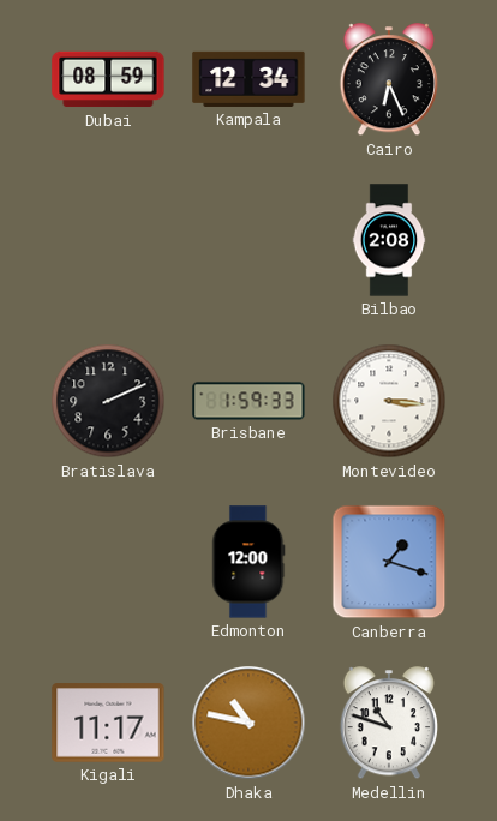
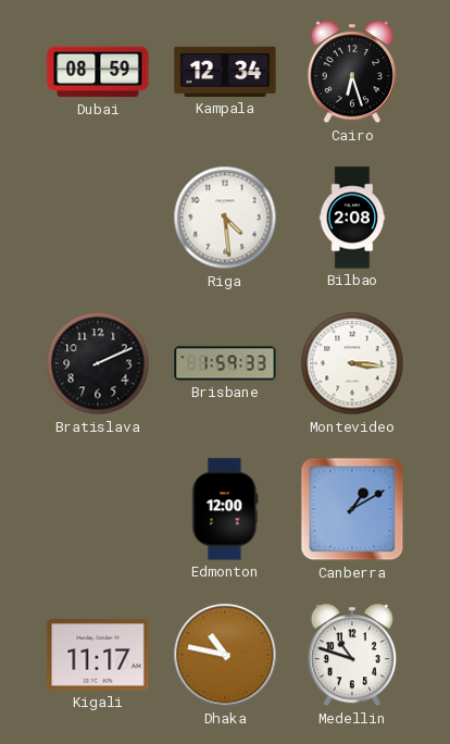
Cairo: 6:26 -> 6:27
Riga: none -> 4:29
Canberra: 1:18 -> 1:10
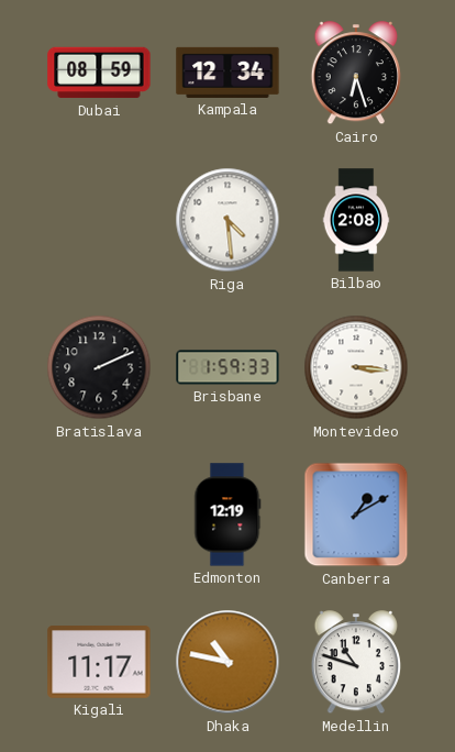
Edmonton: 12:00 -> 12:19
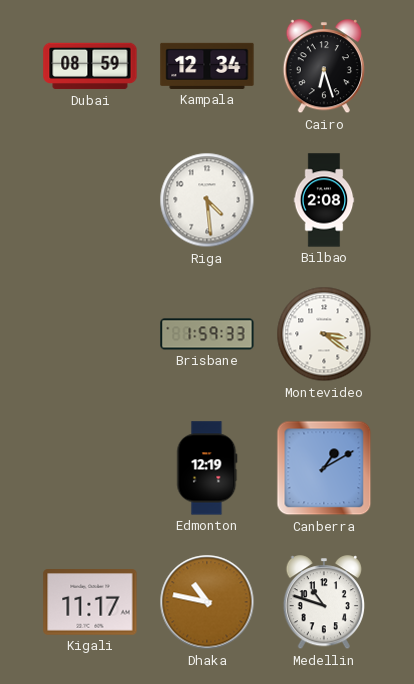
Bratislava: 2:11 -> none
Montevideo: 3:16 -> 3:21
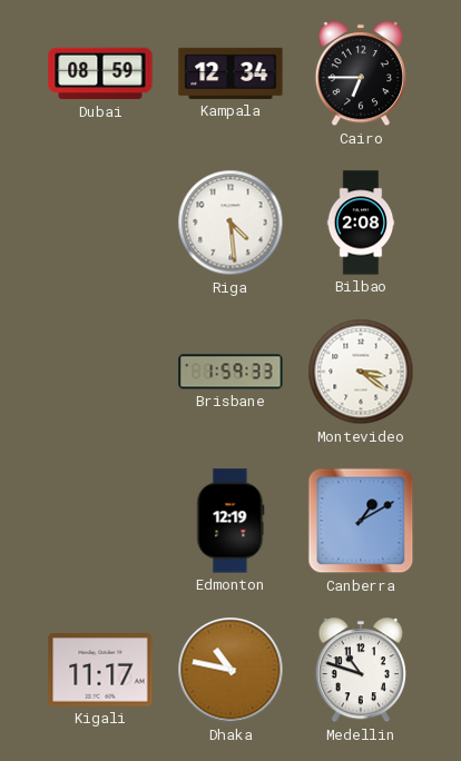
Cairo: 6:27 -> 6:45
